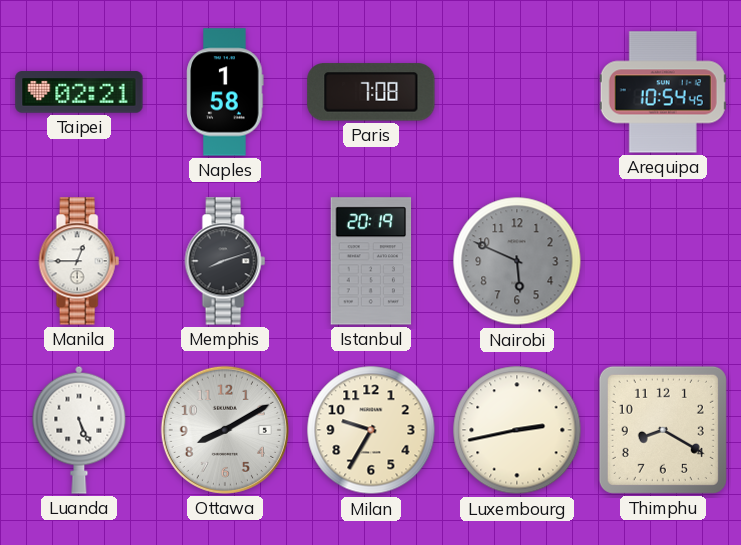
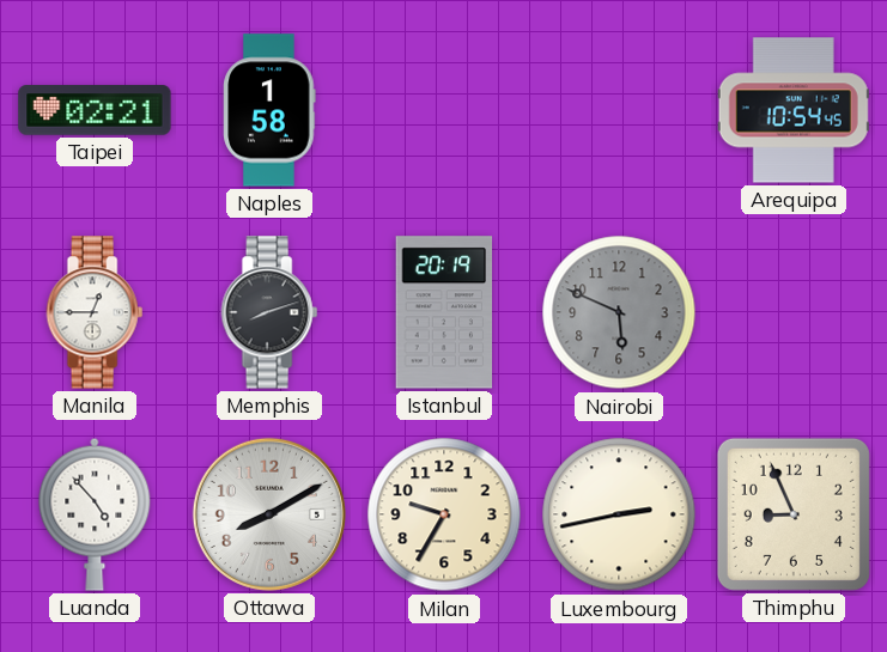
Paris: 7:08 -> none
Luanda: 5:26 -> 4:53
Thimphu: 8:20 -> 8:56
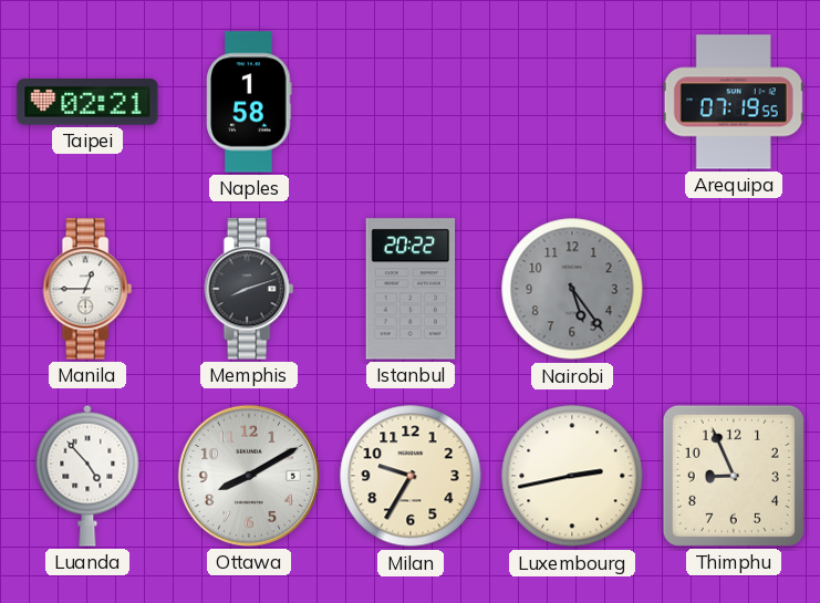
Arequipa: 10:54 -> 07:19
Istanbul: 20:19 -> 20:22
Nairobi: 5:49 -> 5:24
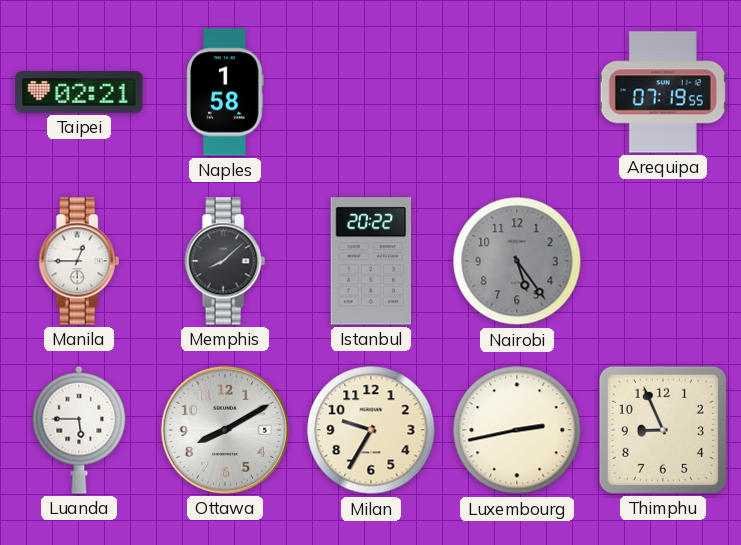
Memphis: 8:12 -> 8:08
Luanda: 4:53 -> 5:45
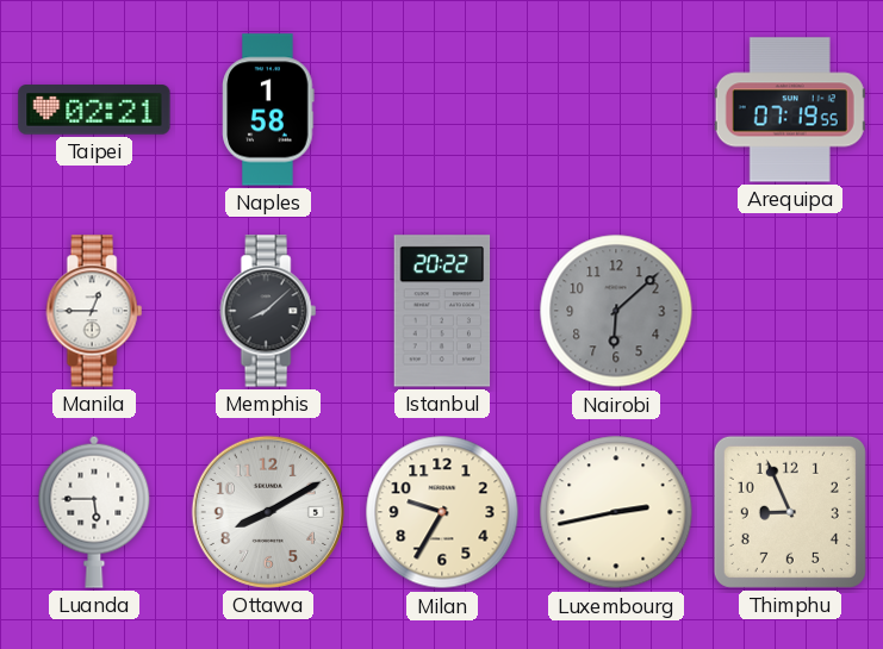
Nairobi: 5:24 -> 6:08
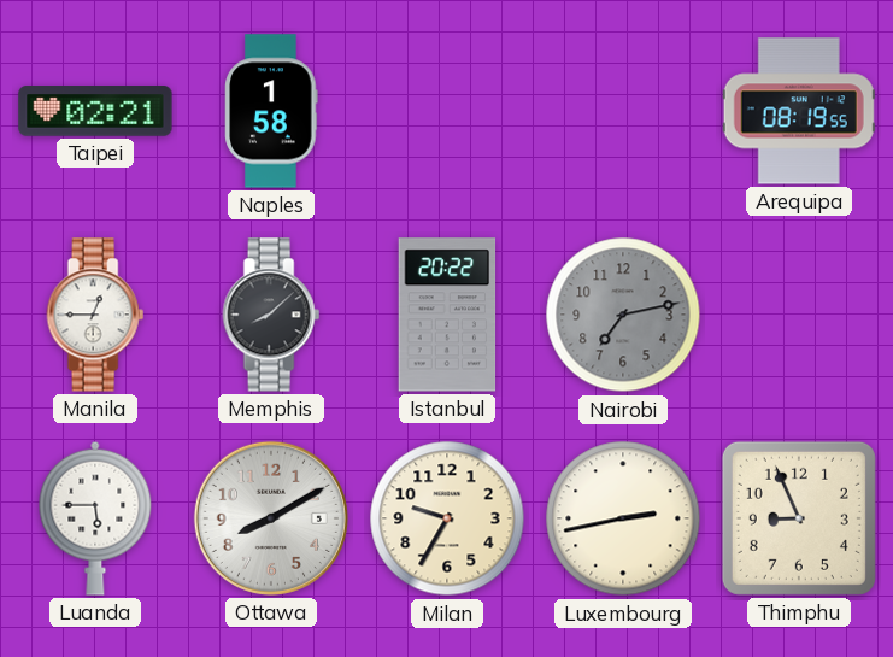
Arequipa: 07:19 -> 08:19
Nairobi: 6:08 -> 7:13
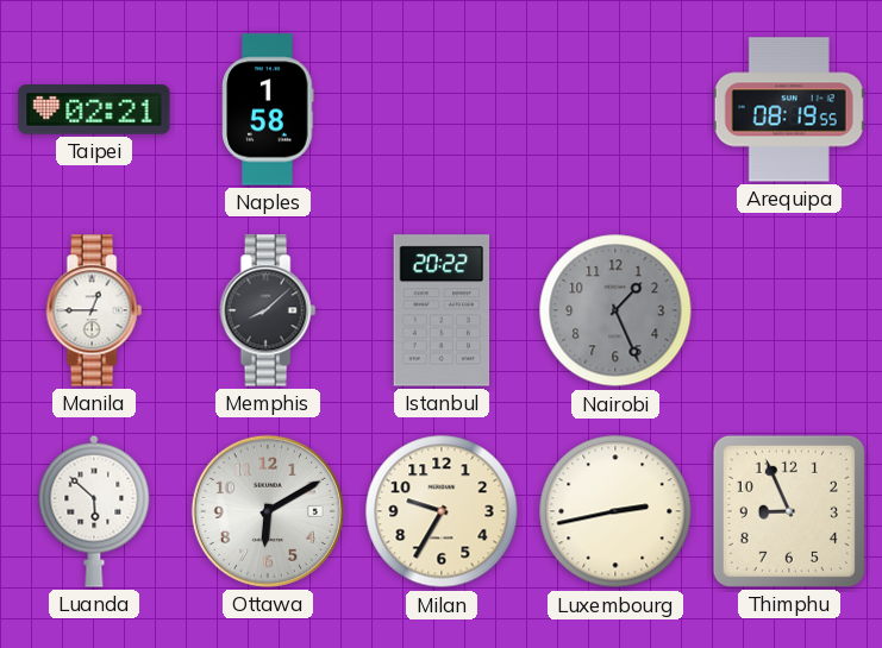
Nairobi: 7:13 -> 1:26
Luanda: 5:45 -> 5:52
Ottawa: 8:10 -> 6:10
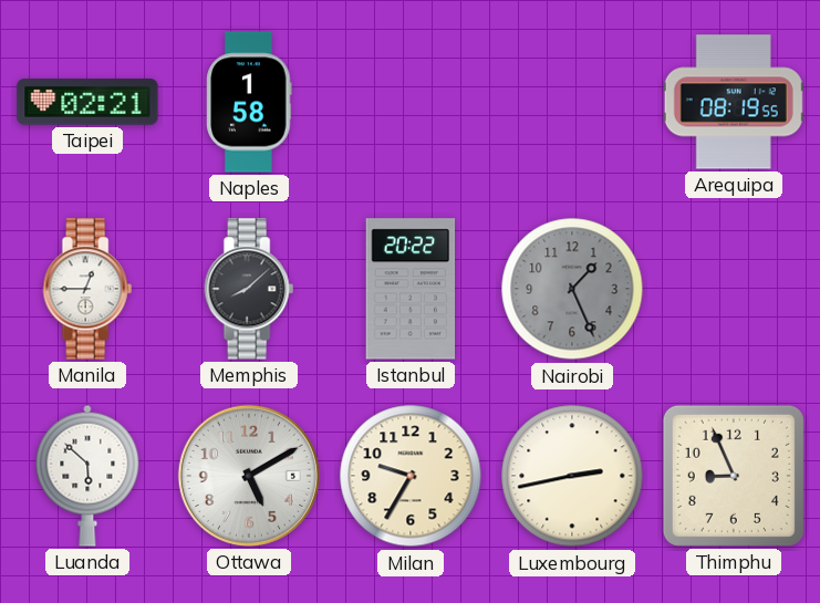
Ottawa: 6:10 -> 5:10
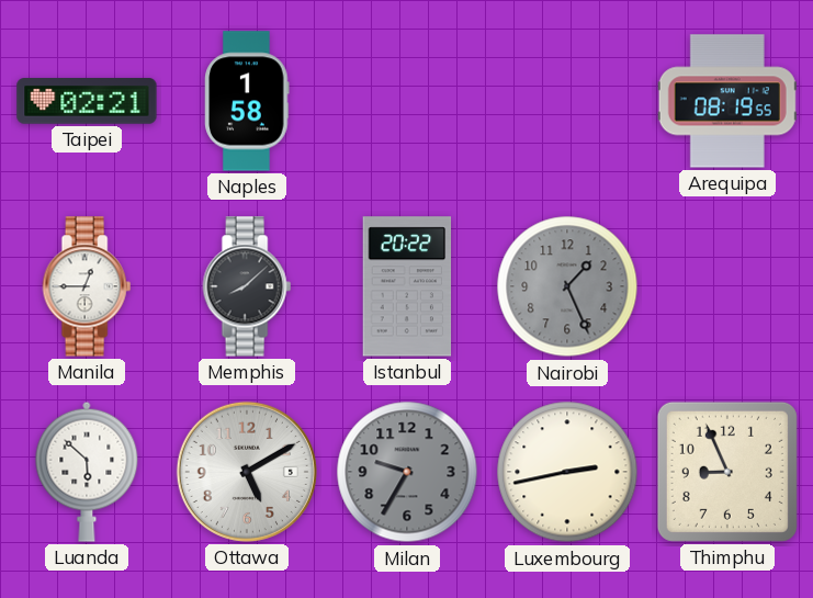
Milan dial: cream -> grey
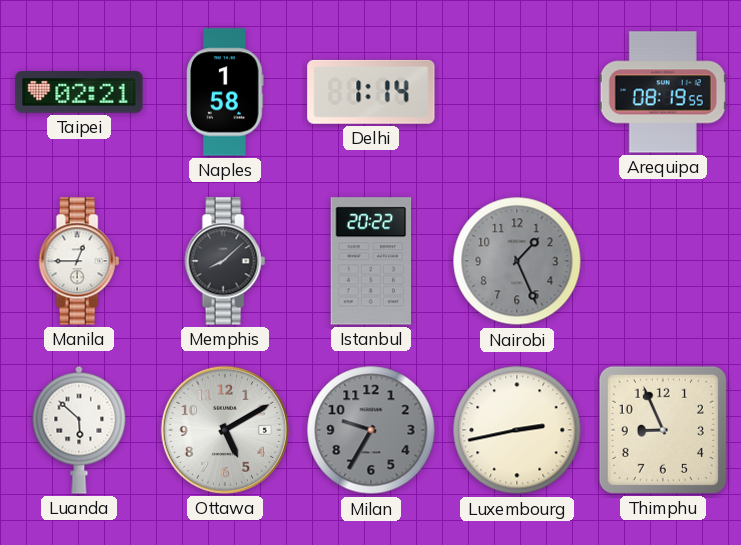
Delhi: none -> 1:14
